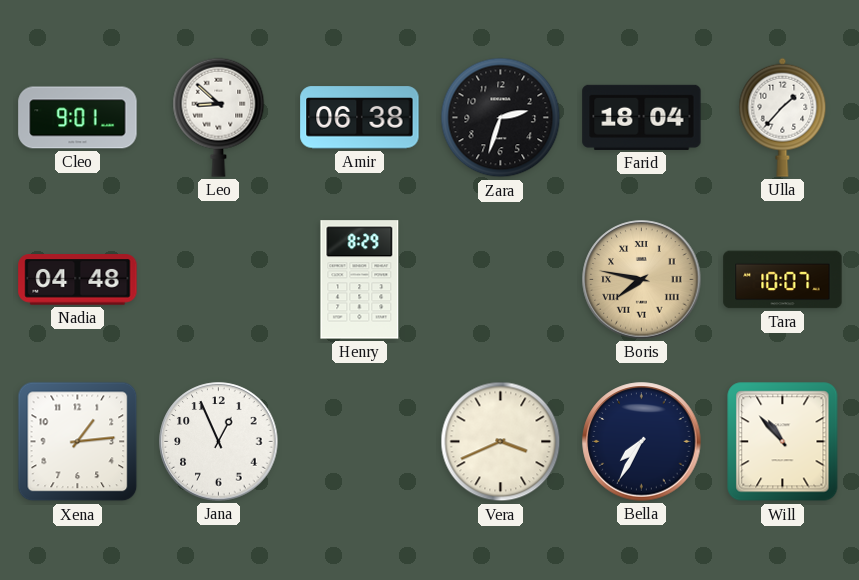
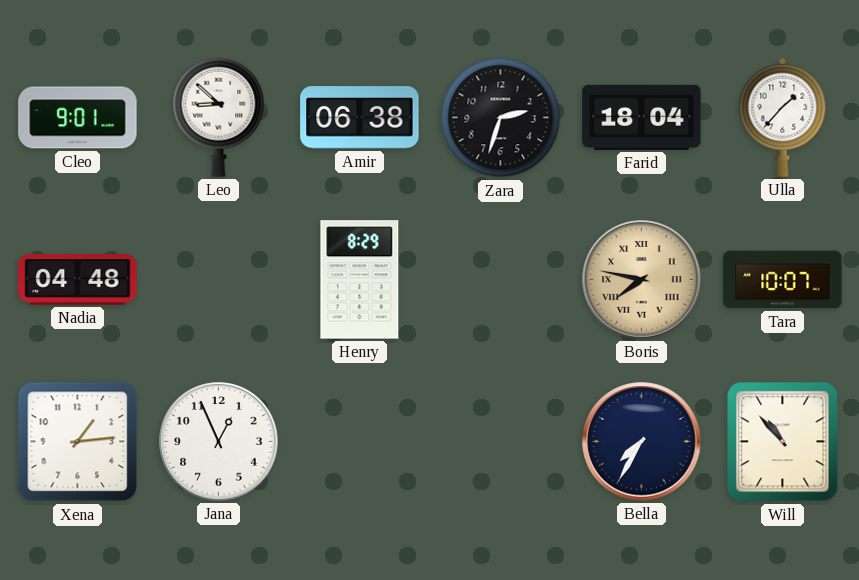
Vera: 3:41 -> none
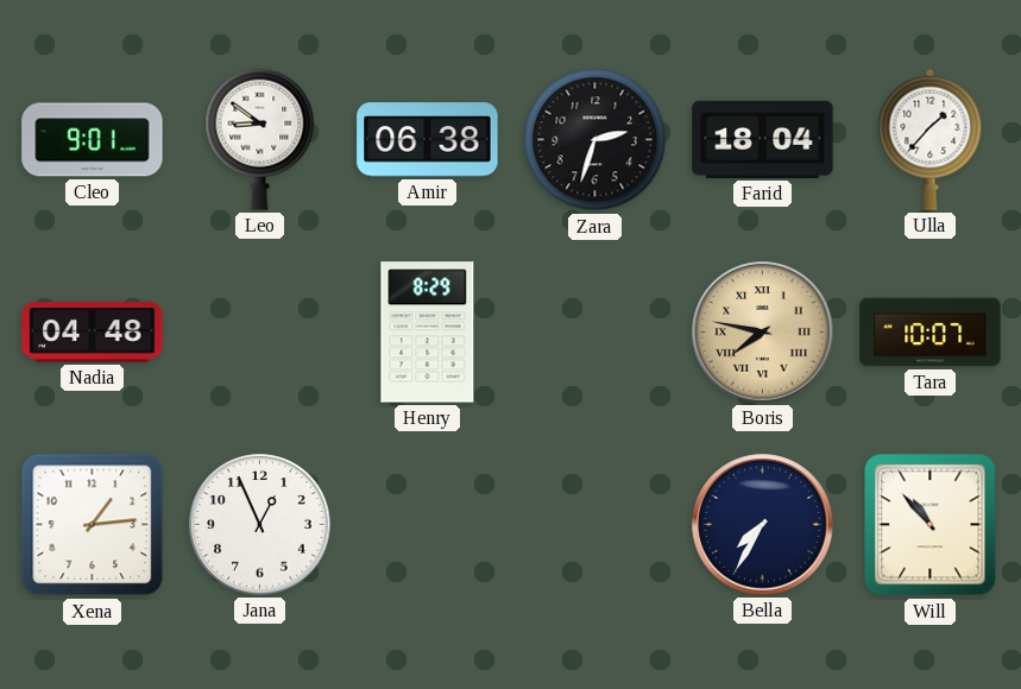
Leo: 8:52 -> 8:51
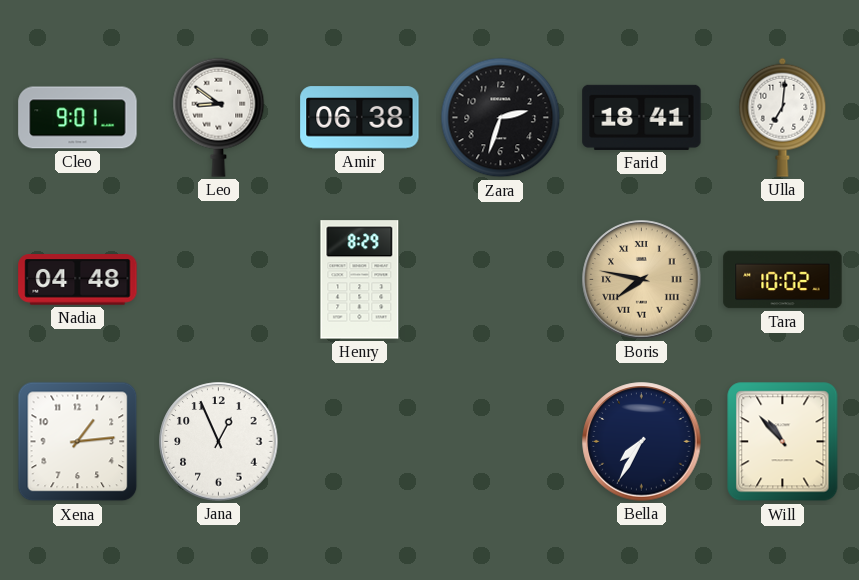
Farid: 18:04 -> 18:41
Ulla: 1:37 -> 7:01
Tara: 10:07 -> 10:02
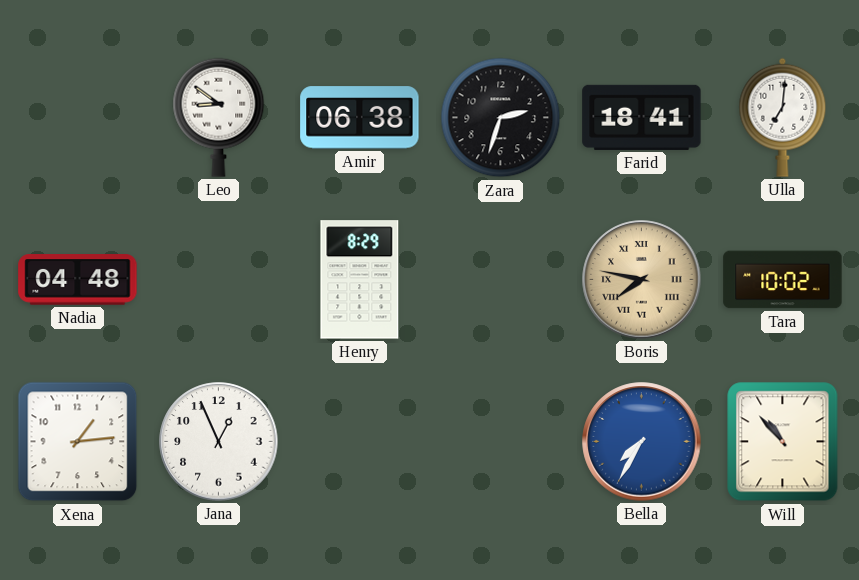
Cleo: 9:01 -> none
Bella dial: navy -> blue
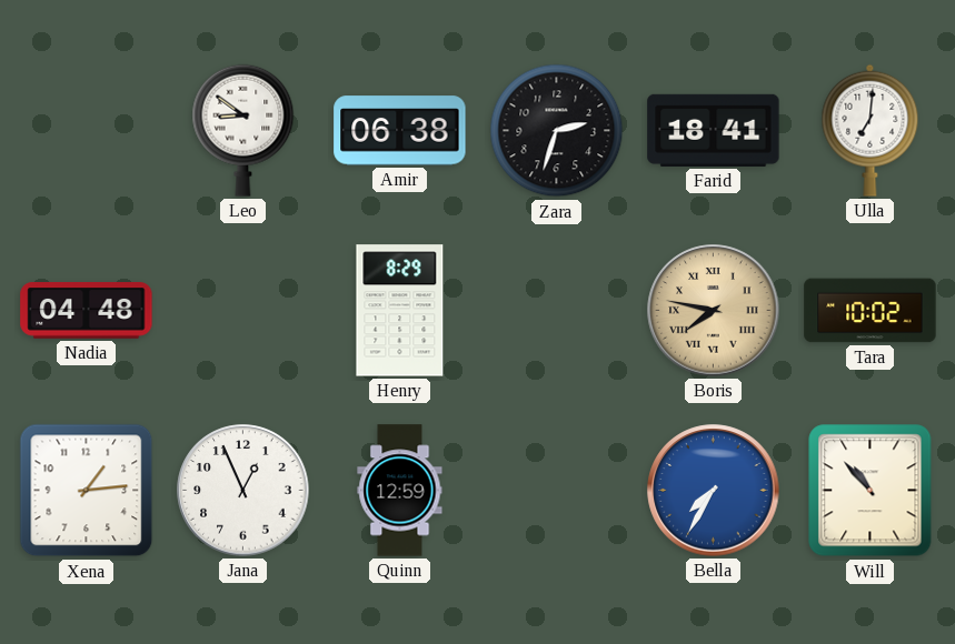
Quinn: none -> 12:59
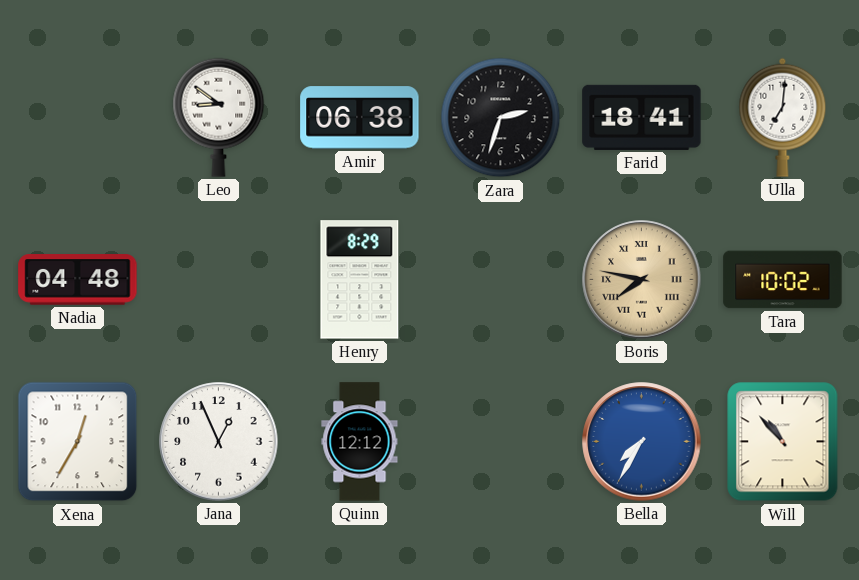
Xena: 1:14 -> 12:35
Quinn: 12:59 -> 12:12
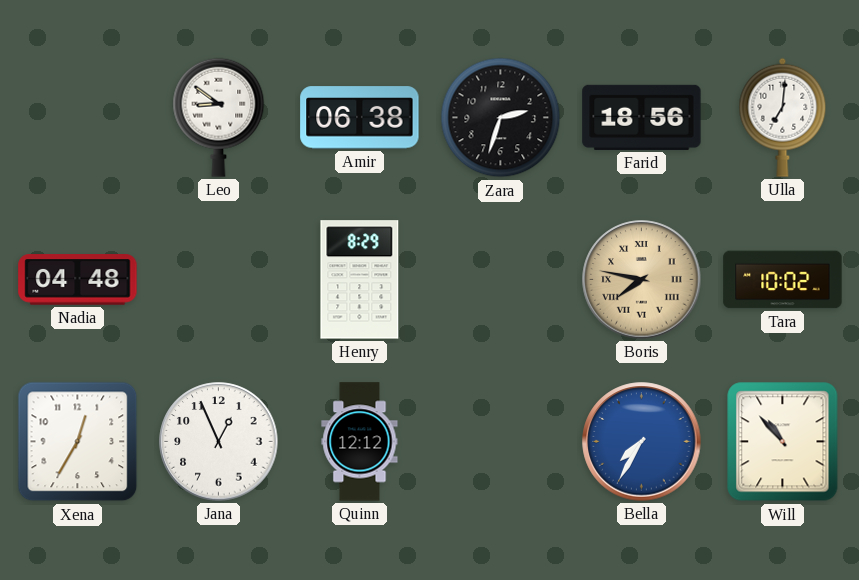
Farid: 18:41 -> 18:56
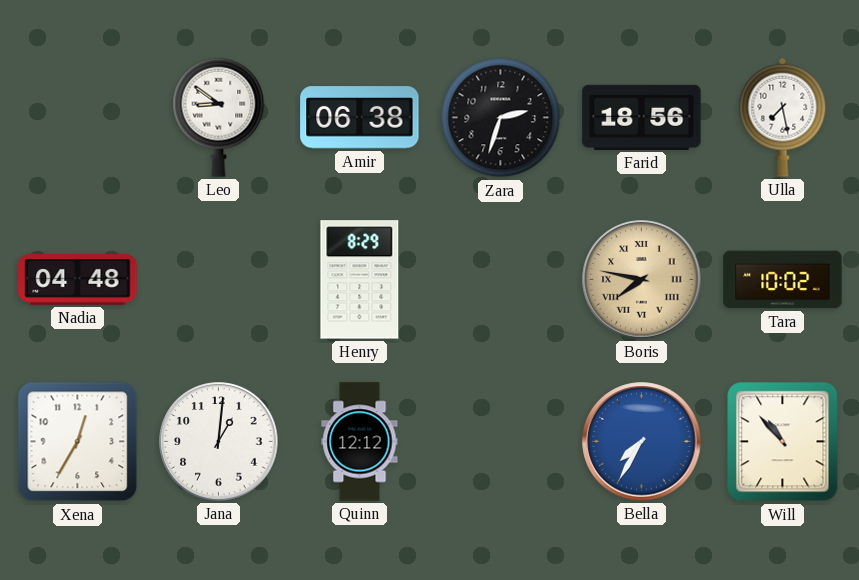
Ulla: 7:01 -> 7:28
Jana: 12:56 -> 1:01
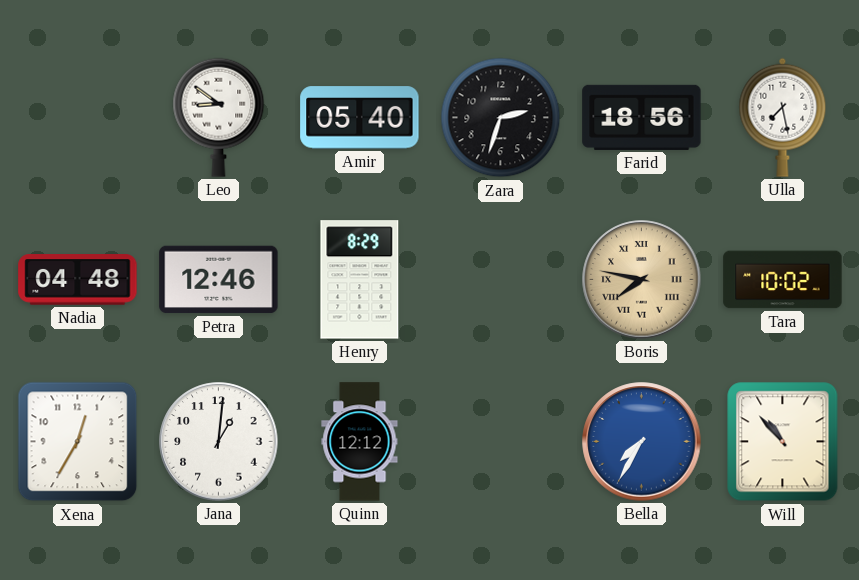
Amir: 06:38 -> 05:40
Petra: none -> 12:46
